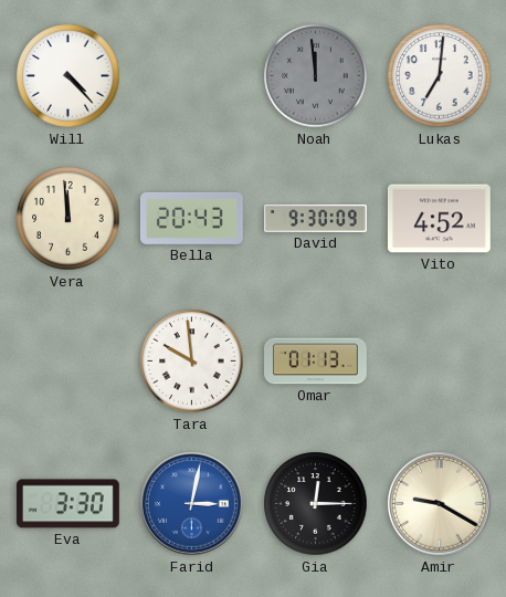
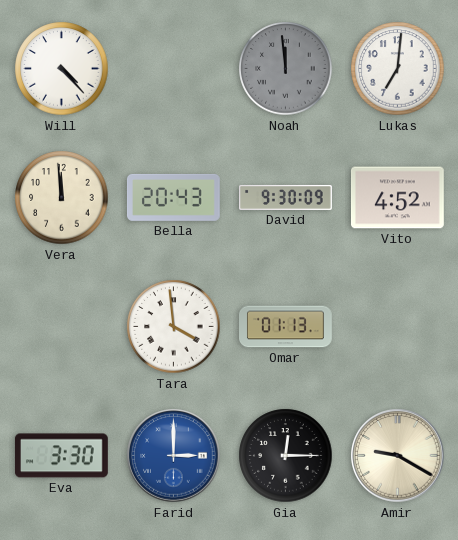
Tara: 9:59 -> 3:59
Farid: 3:02 -> 3:00
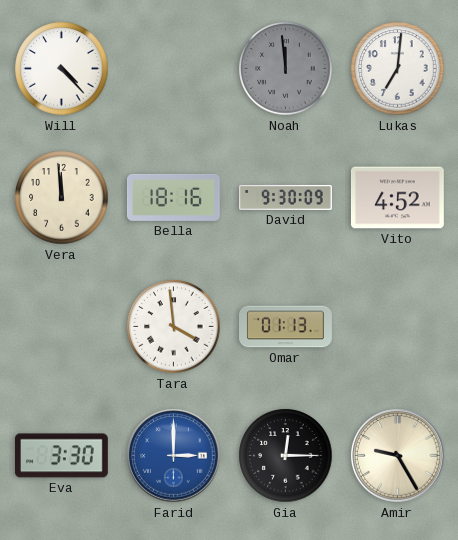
Bella: 20:43 -> 18:16
Amir: 9:20 -> 9:25
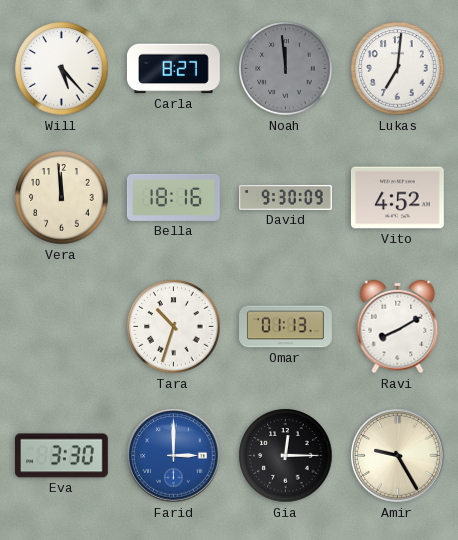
Will: 4:23 -> 5:23
Carla: none -> 8:27
Tara: 3:59 -> 10:33
Ravi: none -> 8:10
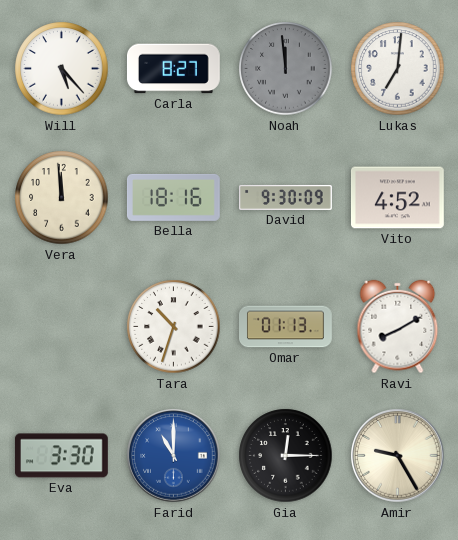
Farid: 3:00 -> 11:00
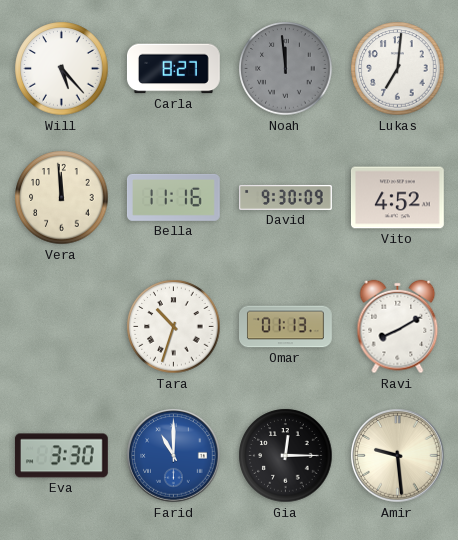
Bella: 18:16 -> 11:16
Amir: 9:25 -> 9:29
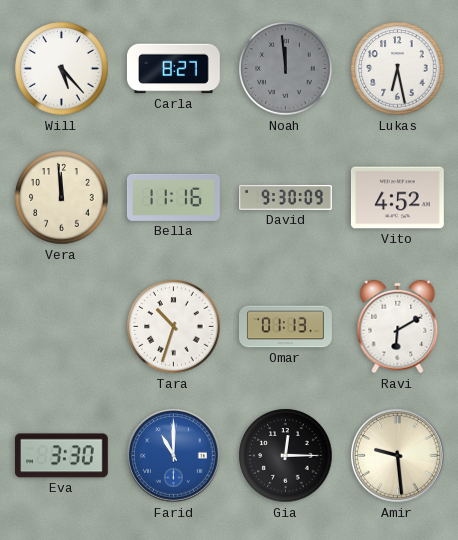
Lukas: 7:01 -> 6:28
Ravi: 8:10 -> 6:10
